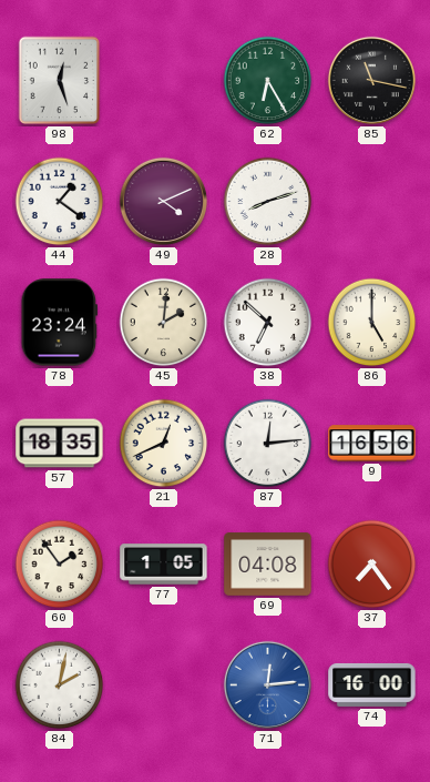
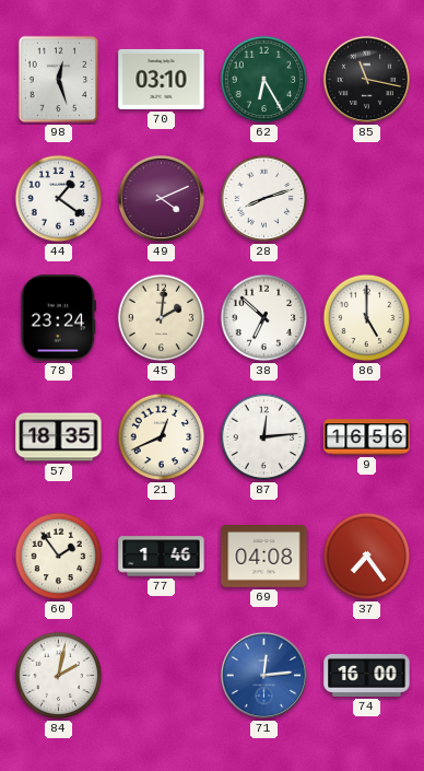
70: none -> 03:10
77: 1:05 -> 1:46
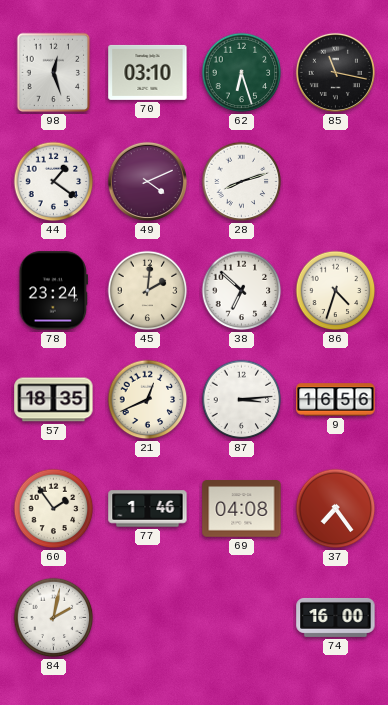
62: 6:25 -> 6:27
86: 5:00 -> 4:33
87: 12:14 -> 3:14
71: 12:14 -> none
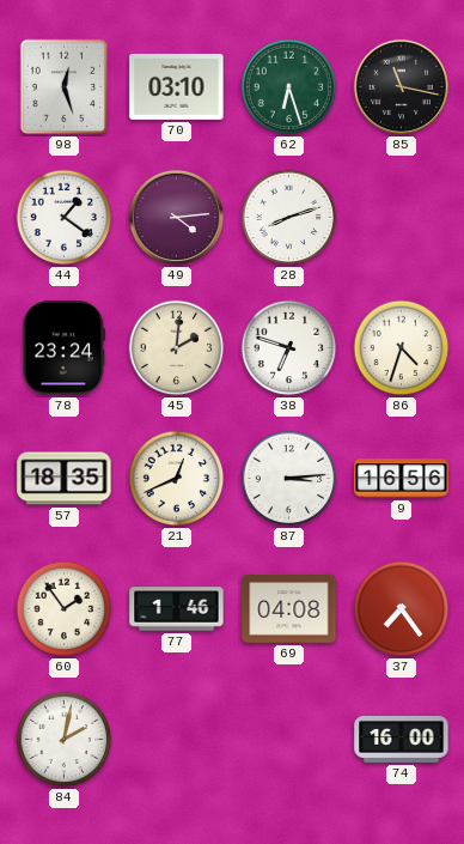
49: 4:11 -> 4:14
38: 6:52 -> 6:48
